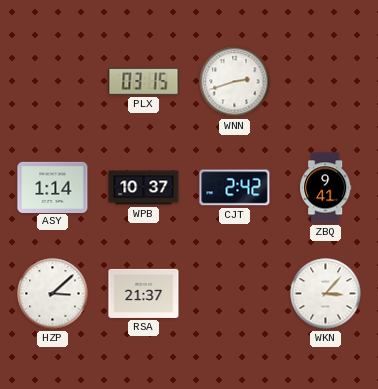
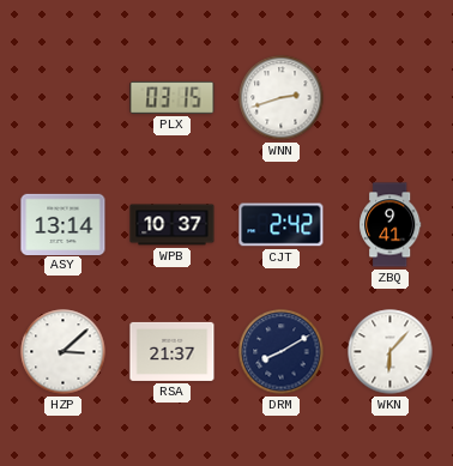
ASY: 1:14 -> 13:14
DRM: none -> 8:10
WKN: 3:07 -> 6:07
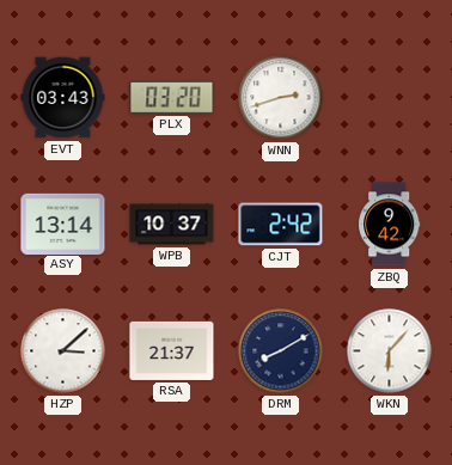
EVT: none -> 03:43
PLX: 03:15 -> 03:20
ZBQ: 9:41 -> 9:42
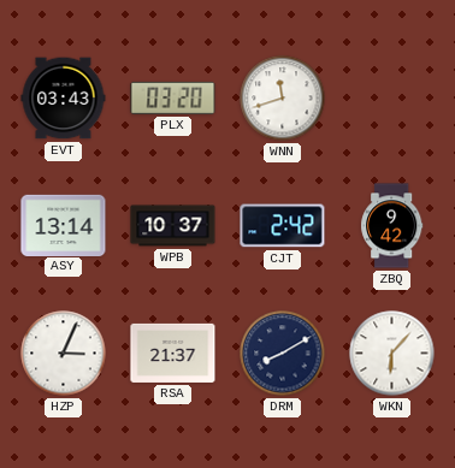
WNN: 2:42 -> 11:42
HZP: 3:08 -> 3:04
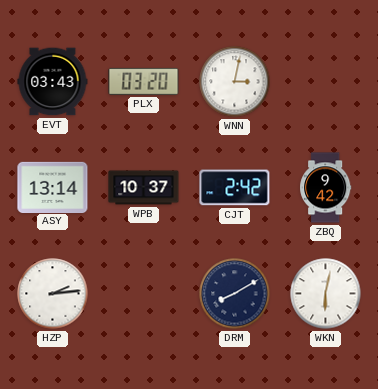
WNN: 11:42 -> 3:02
HZP: 3:04 -> 2:14
RSA: 21:37 -> none
WKN: 6:07 -> 6:02
